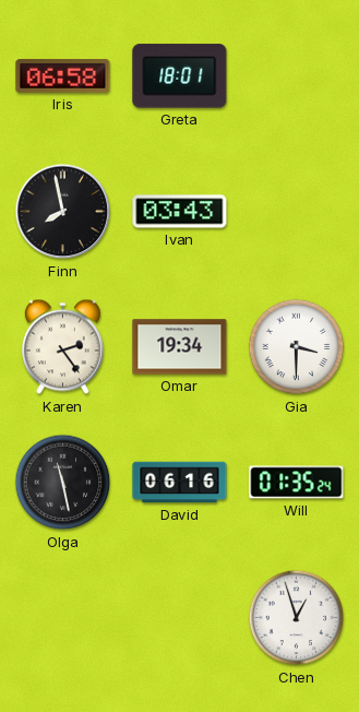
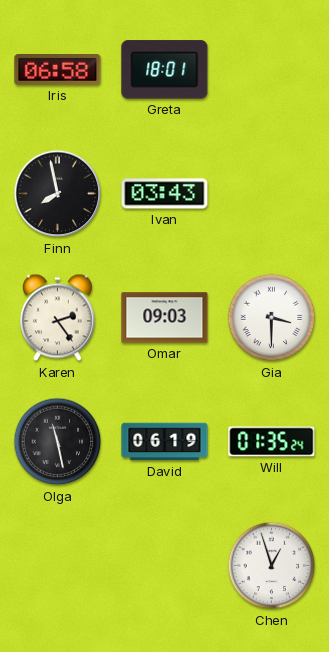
Omar: 19:34 -> 09:03
David: 06:16 -> 06:19
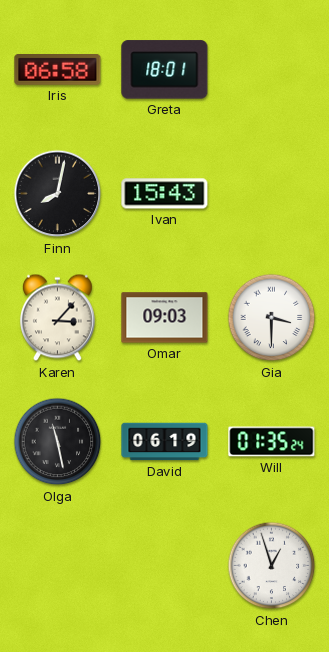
Finn: 7:58 -> 8:02
Ivan: 03:43 -> 15:43
Karen: 2:24 -> 3:07
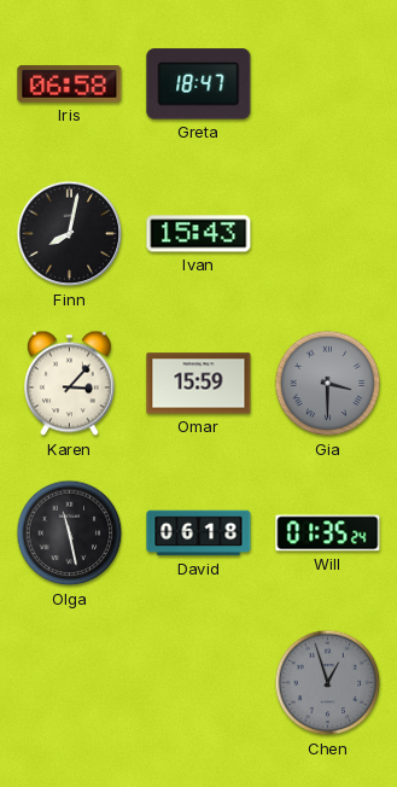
Greta: 18:01 -> 18:47
Omar: 09:03 -> 15:59
Gia dial: white -> grey
David: 06:19 -> 06:18
Chen dial: white -> grey
